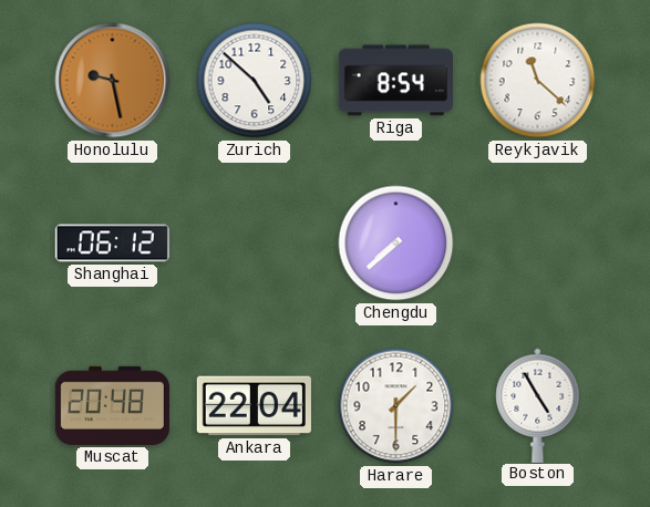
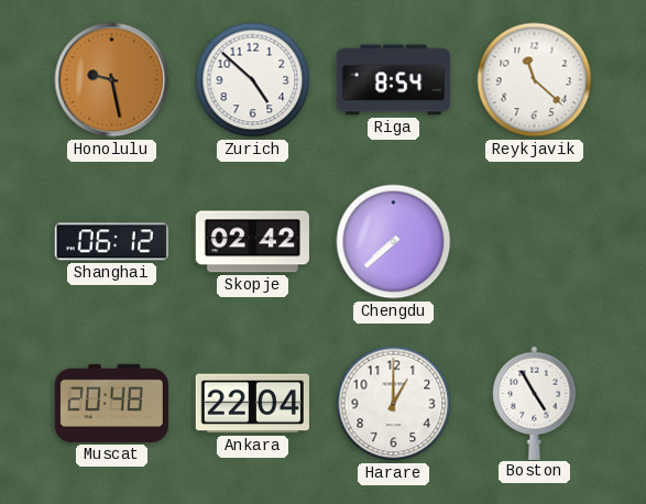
Skopje: none -> 02:42
Harare: 1:30 -> 1:00
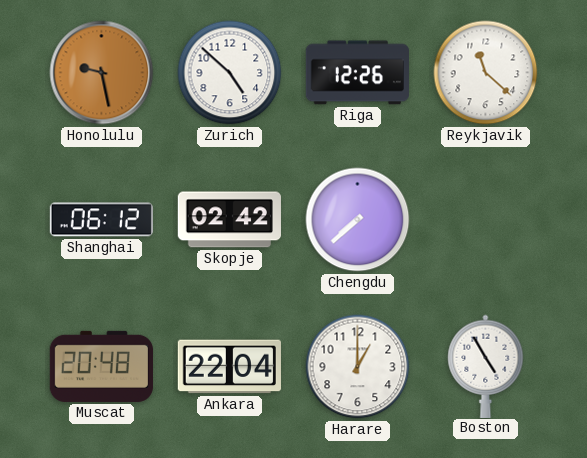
Riga: 8:54 -> 12:26
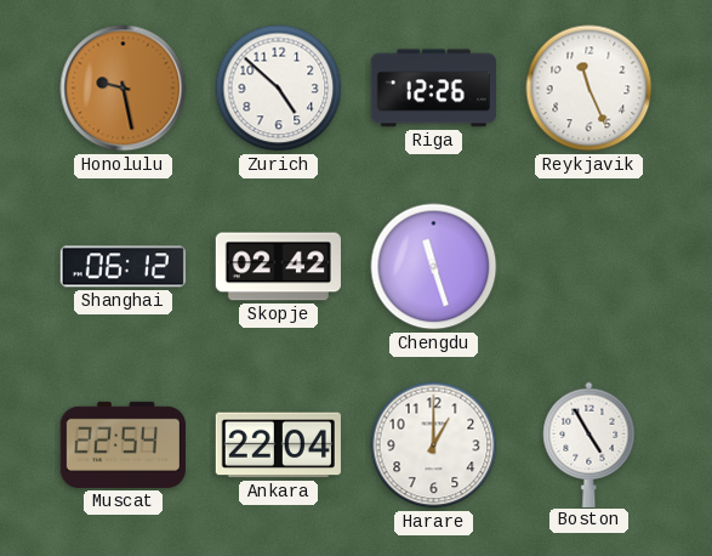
Reykjavik: 11:22 -> 11:26
Chengdu: 7:38 -> 11:27
Muscat: 20:48 -> 22:54
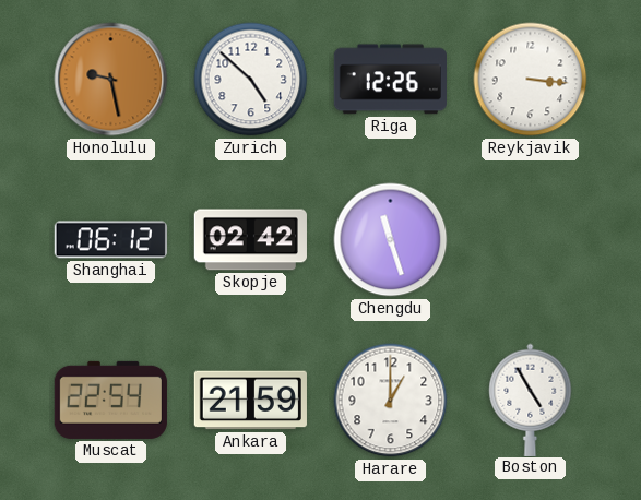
Reykjavik: 11:26 -> 3:16
Ankara: 22:04 -> 21:59
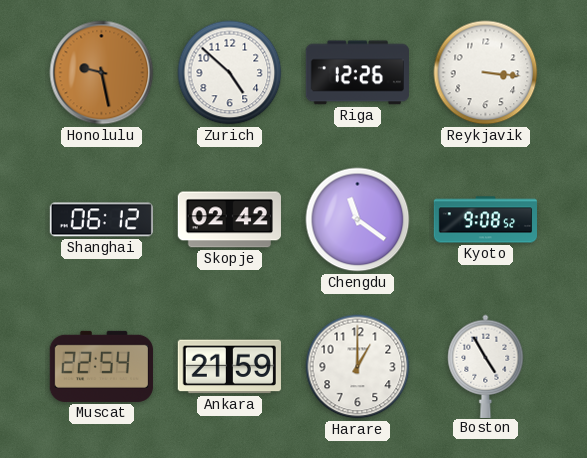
Chengdu: 11:27 -> 11:21
Kyoto: none -> 9:08
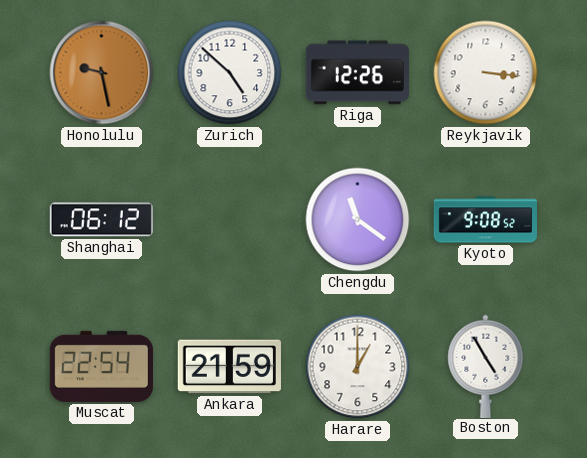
Skopje: 02:42 -> none
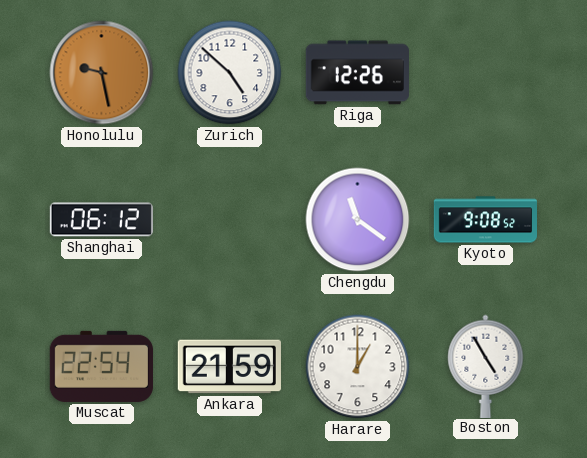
Reykjavik: 3:16 -> none
